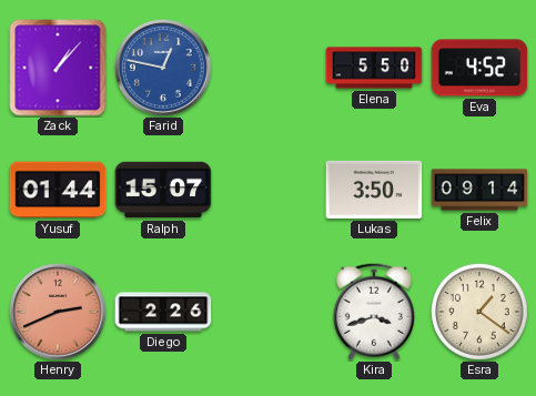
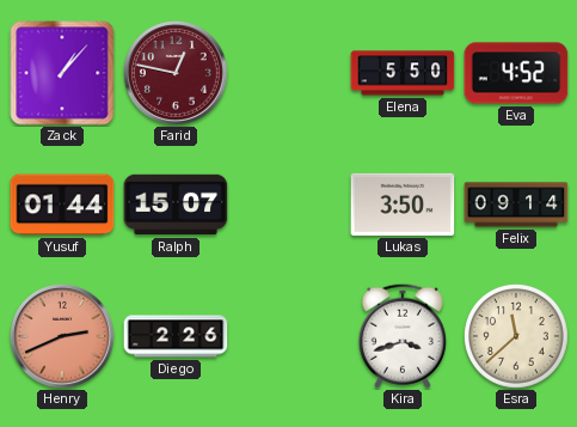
Farid dial: blue -> burgundy
Esra: 1:21 -> 11:38
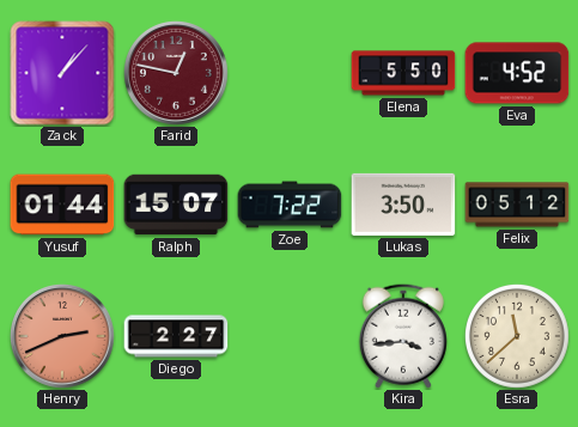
Zoe: none -> 7:22
Felix: 09:14 -> 05:12
Diego: 2:26 -> 2:27
Kira: 3:42 -> 3:44
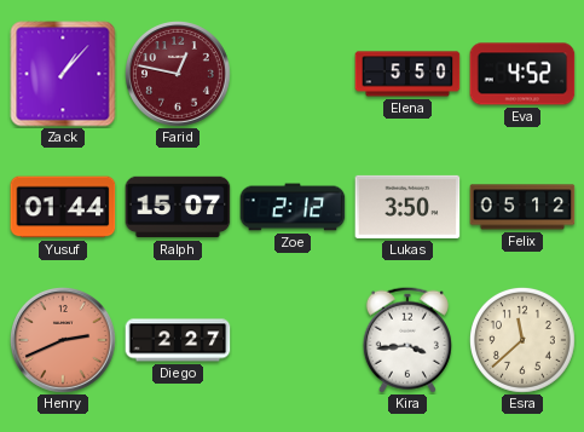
Zoe: 7:22 -> 2:12
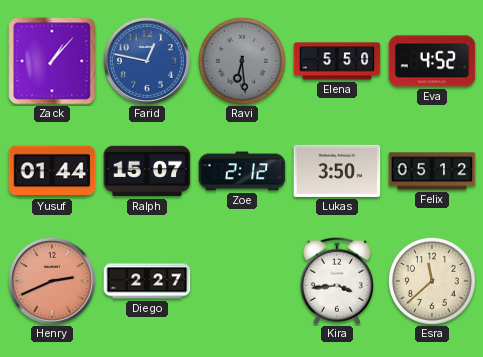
Farid dial: burgundy -> blue
Ravi: none -> 6:29
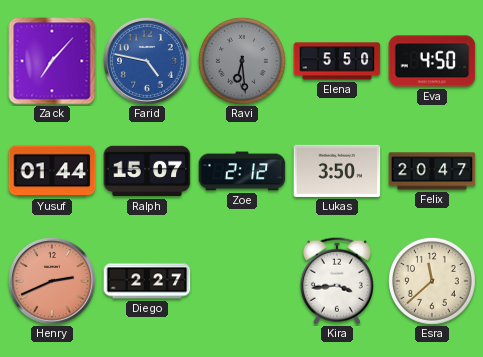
Zack: 1:07 -> 7:07
Farid: 12:47 -> 4:47
Eva: 4:52 -> 4:50
Felix: 05:12 -> 20:47
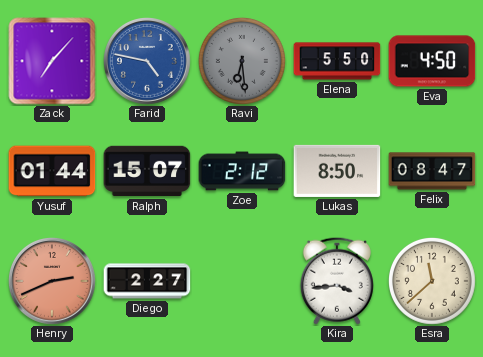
Lukas: 3:50 -> 8:50
Felix: 20:47 -> 08:47
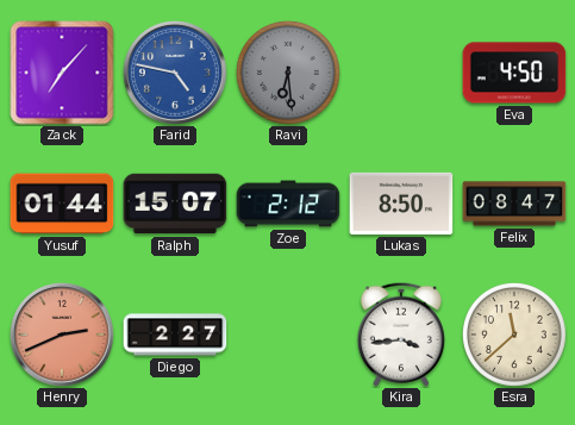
Elena: 5:50 -> none
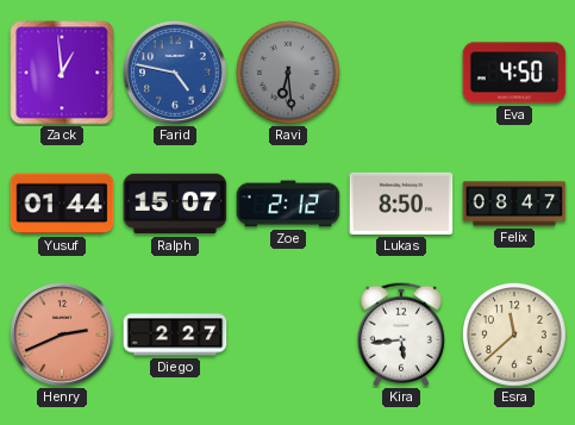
Zack: 7:07 -> 12:59
Kira: 3:44 -> 5:44
